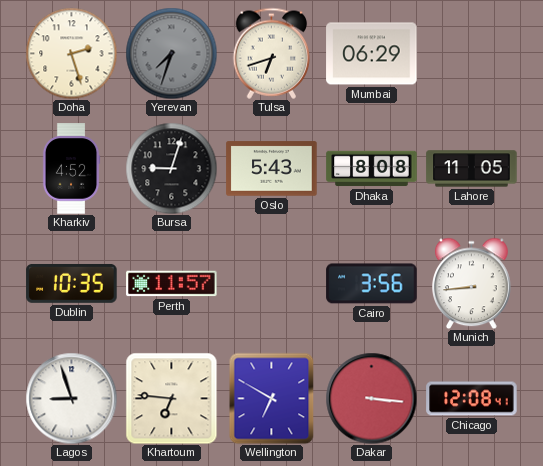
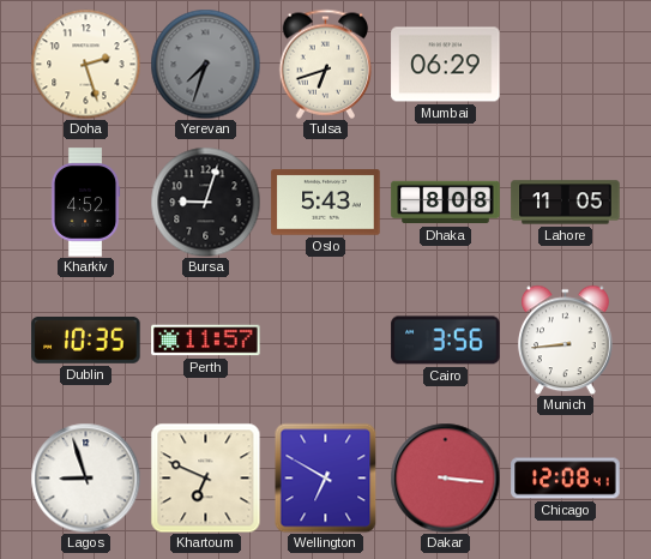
Khartoum: 6:46 -> 6:49
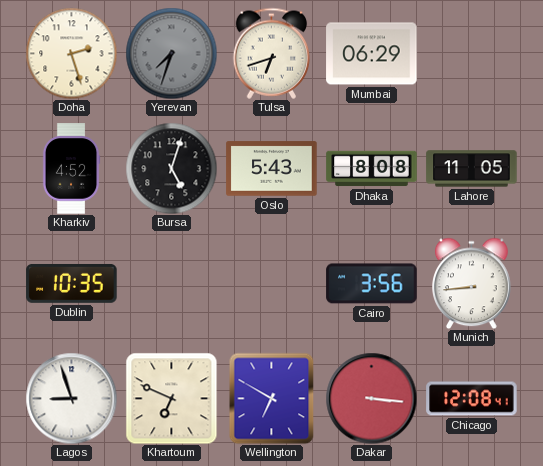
Bursa: 9:03 -> 5:03
Perth: 11:57 -> none
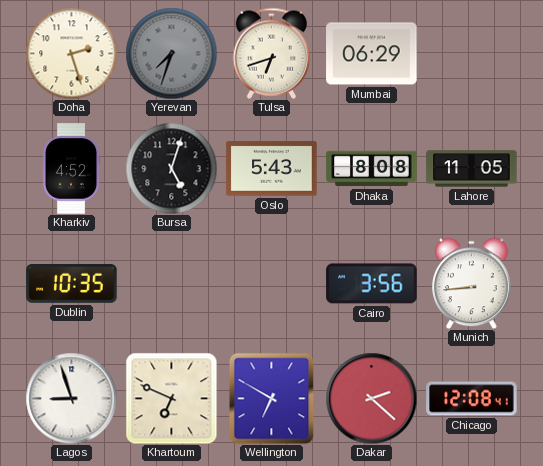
Dakar: 3:16 -> 2:22
